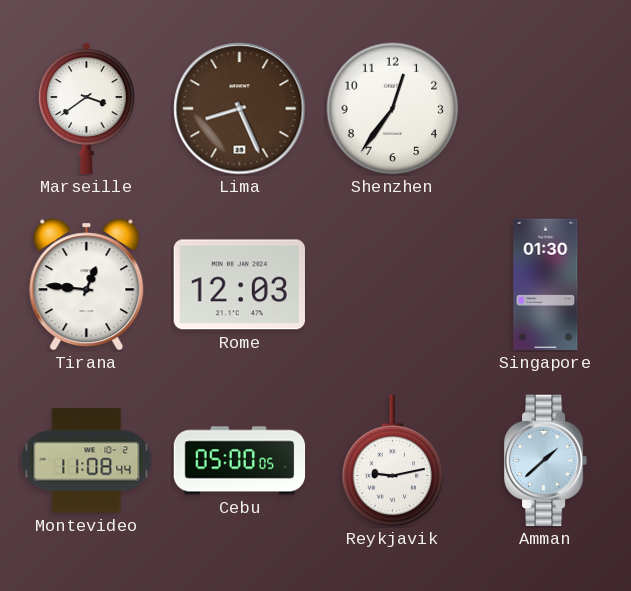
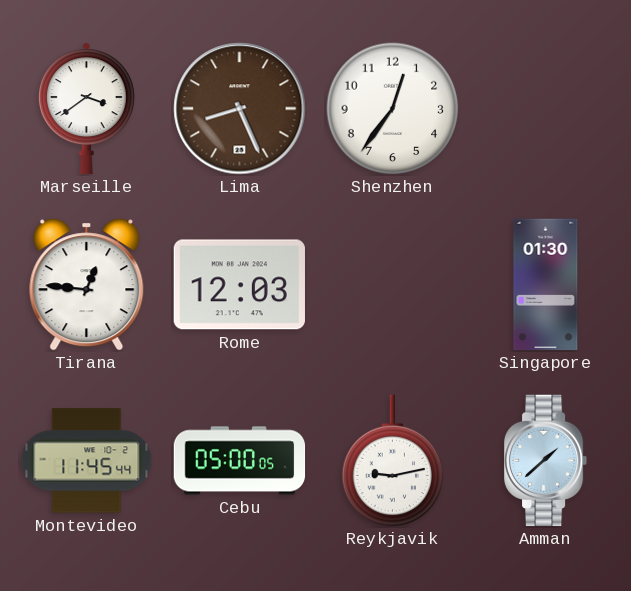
Montevideo: 11:08 -> 11:45
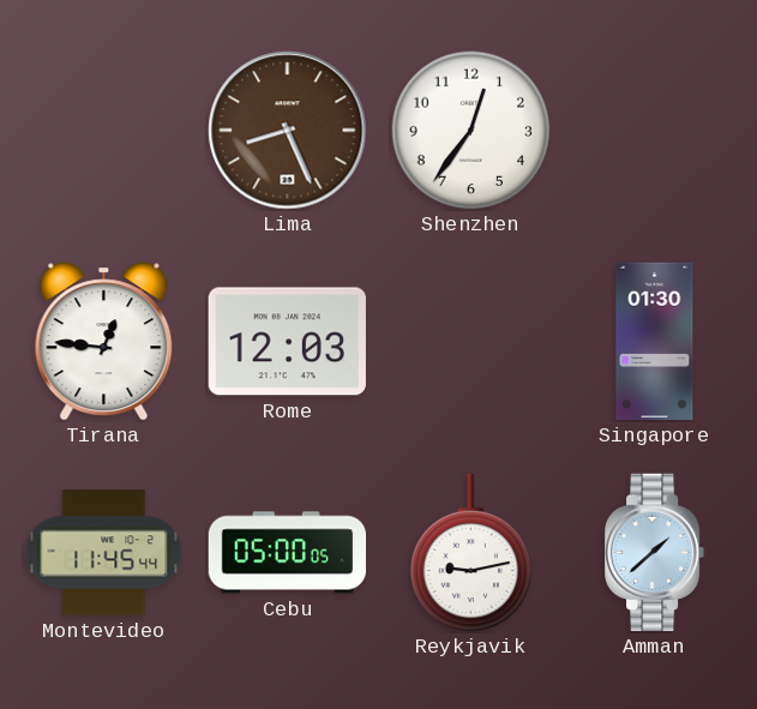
Marseille: 3:39 -> none
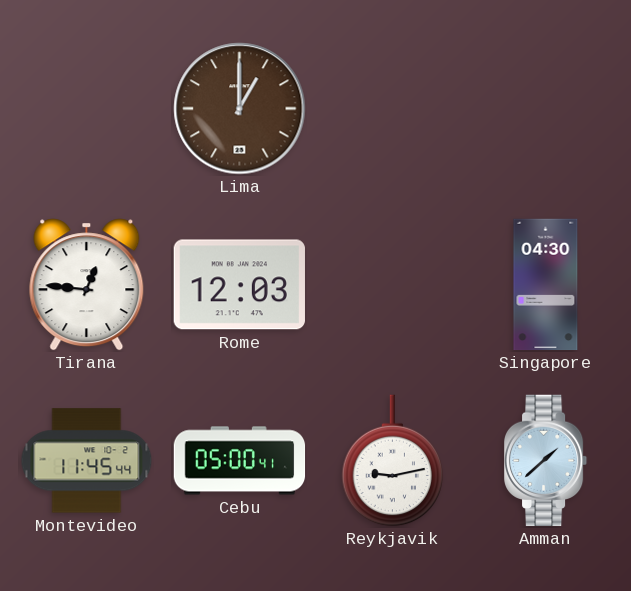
Lima: 8:26 -> 1:00
Shenzhen: 12:36 -> none
Singapore: 01:30 -> 04:30
Cebu: 05:00:05 -> 05:00:41
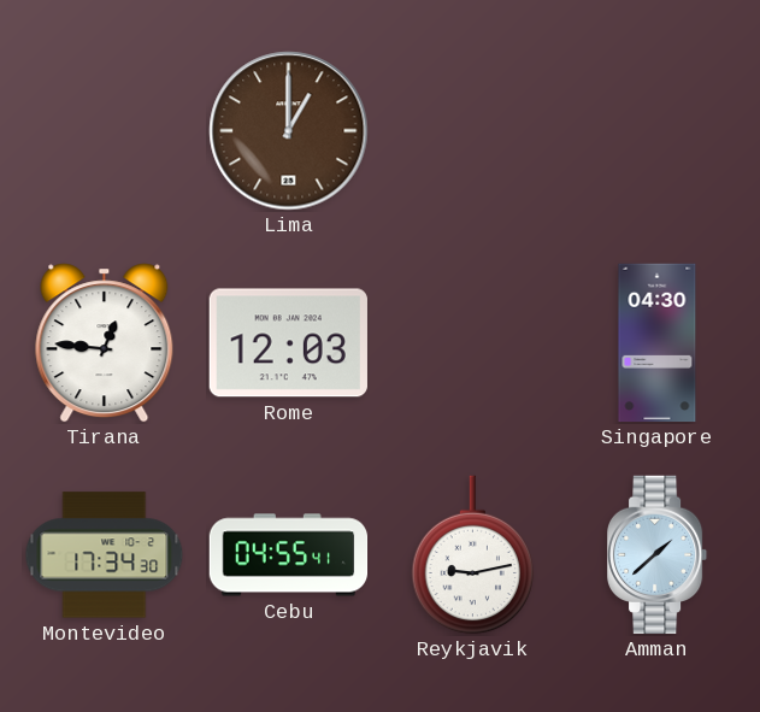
Montevideo: 11:45 -> 17:34
Cebu: 05:00 -> 04:55
